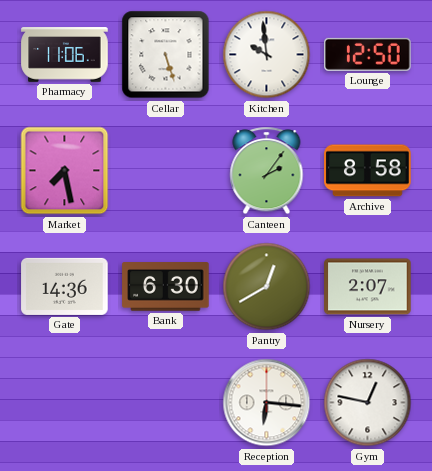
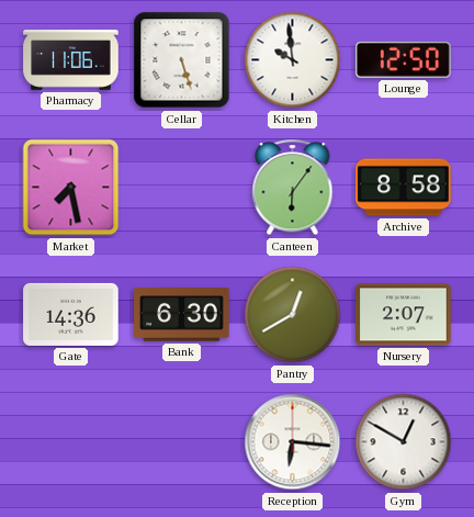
Canteen: 2:06 -> 6:06
Gym: 12:47 -> 12:50
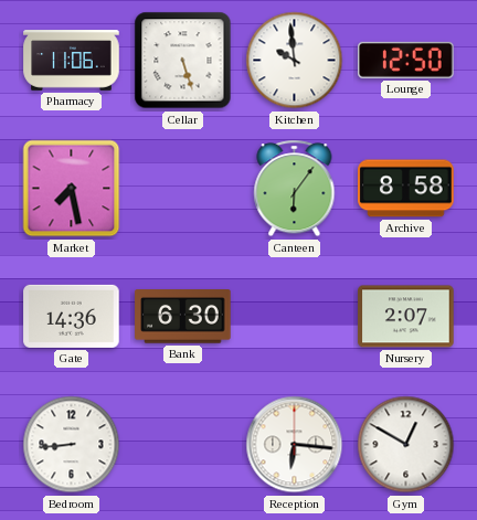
Pantry: 12:40 -> none
Bedroom: none -> 8:44
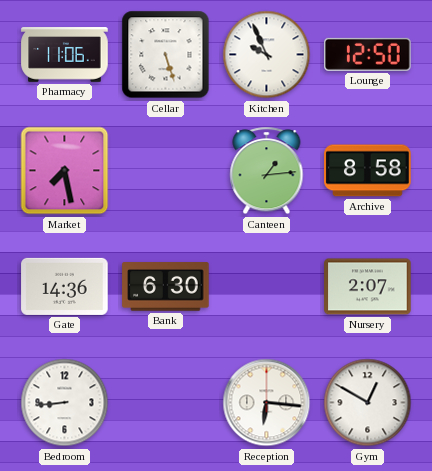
Kitchen: 9:59 -> 9:56
Canteen: 6:06 -> 1:14
